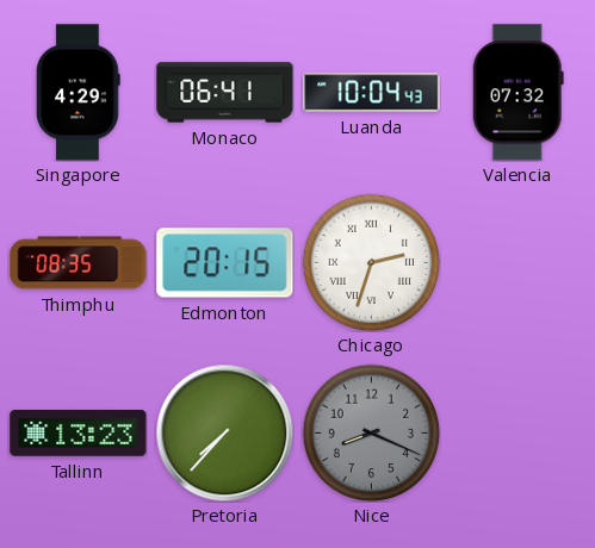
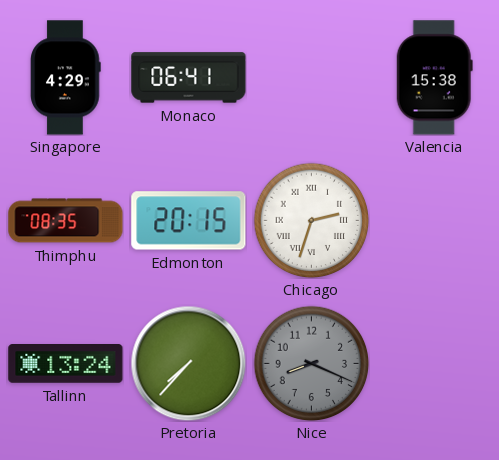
Luanda: 10:04 -> none
Valencia: 07:32 -> 15:38
Tallinn: 13:23 -> 13:24
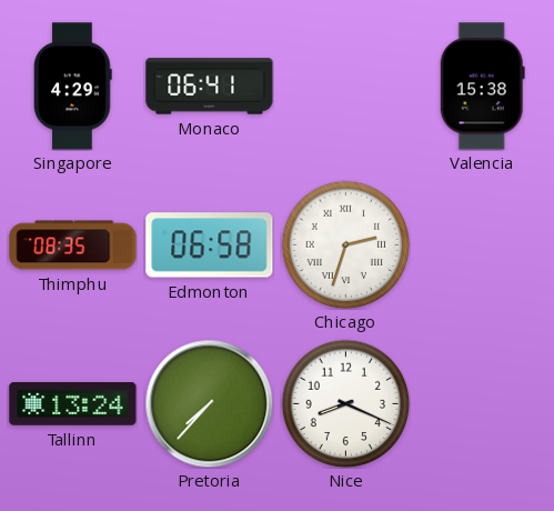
Edmonton: 20:15 -> 06:58
Nice dial: grey -> white
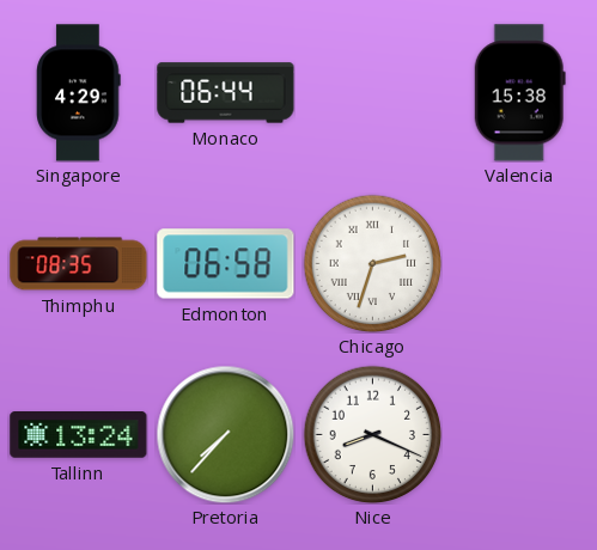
Monaco: 06:41 -> 06:44
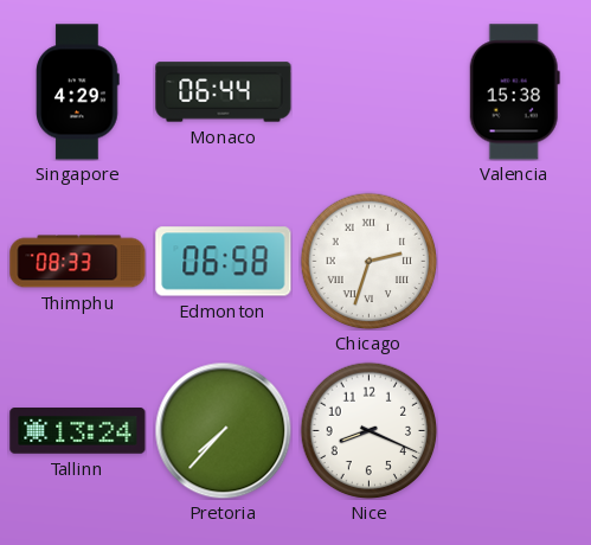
Thimphu: 08:35 -> 08:33
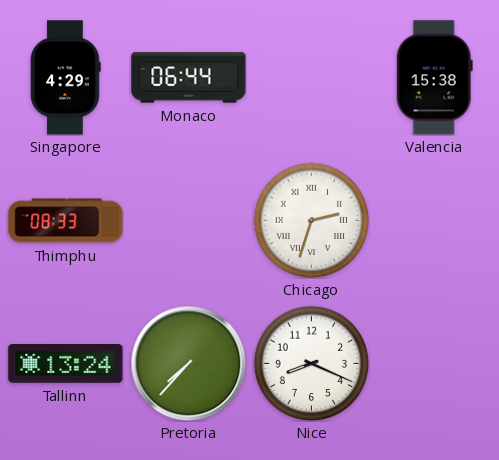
Edmonton: 06:58 -> none
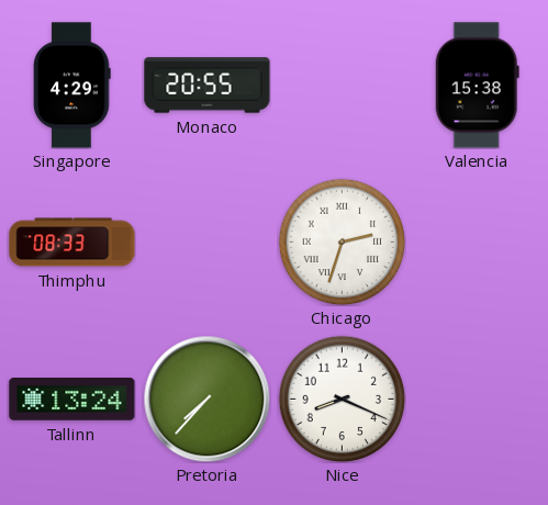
Monaco: 06:44 -> 20:55
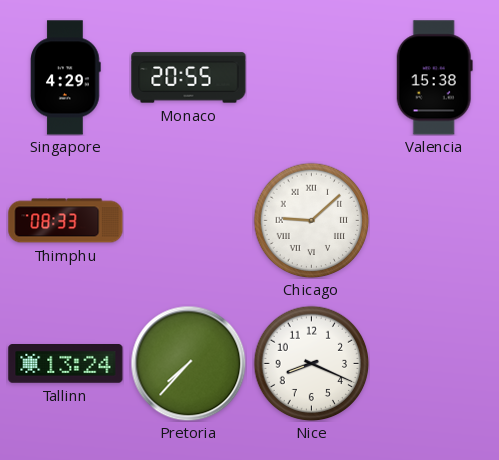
Chicago: 2:33 -> 9:08
